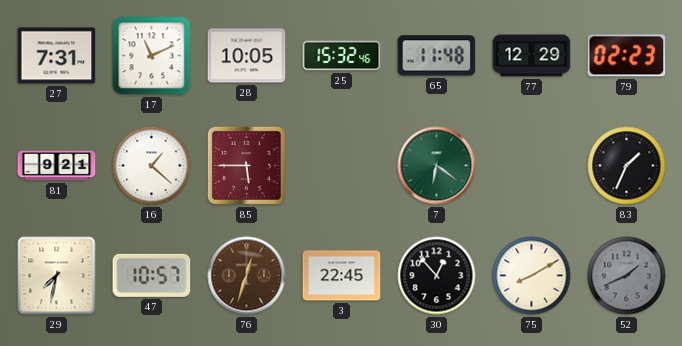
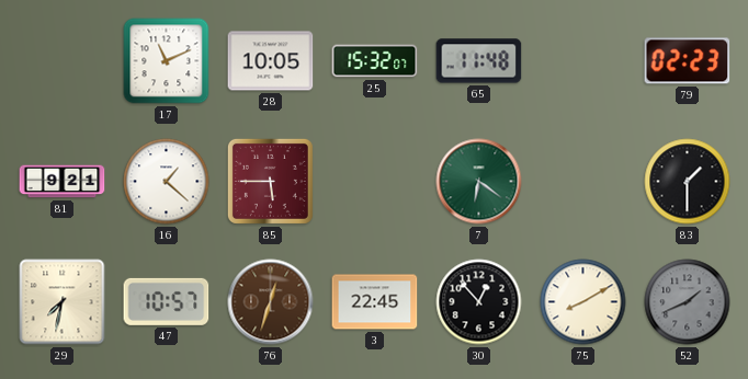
27: 7:31 -> none
25: 15:32:46 -> 15:32:07
77: 12:29 -> none
83: 1:34 -> 1:30
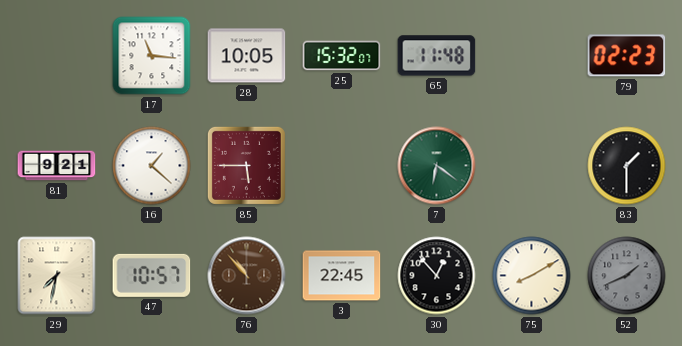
17: 11:11 -> 11:16
76: 12:33 -> 10:53
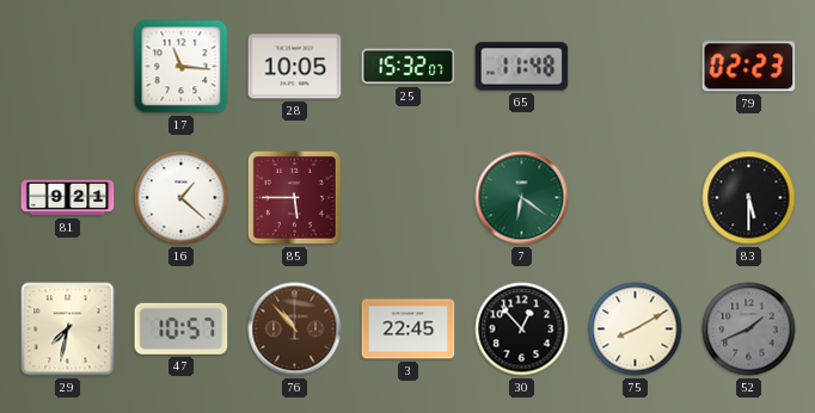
83: 1:30 -> 5:30
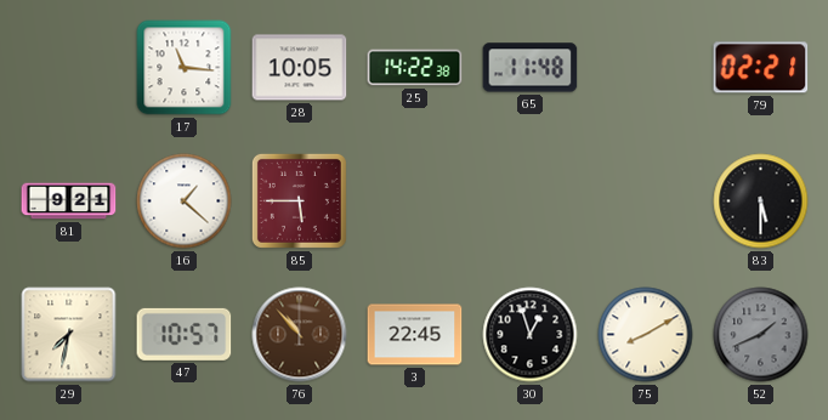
25: 15:32 -> 14:22
79: 02:23 -> 02:21
7: 6:21 -> none
30: 12:53 -> 12:57
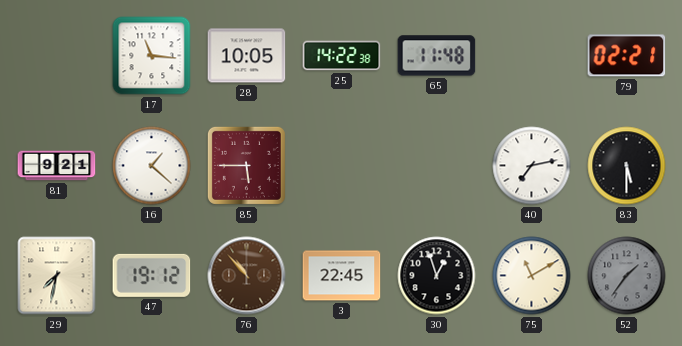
40: none -> 7:13
47: 10:57 -> 19:12
75: 8:10 -> 11:10
52: 1:41 -> 1:36
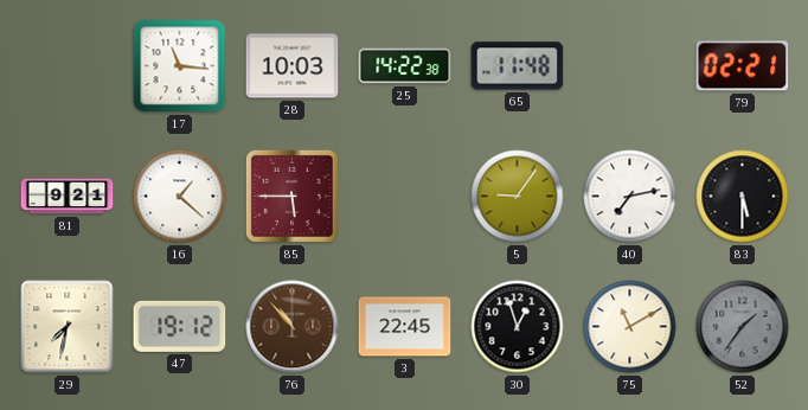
28: 10:05 -> 10:03
5: none -> 9:06
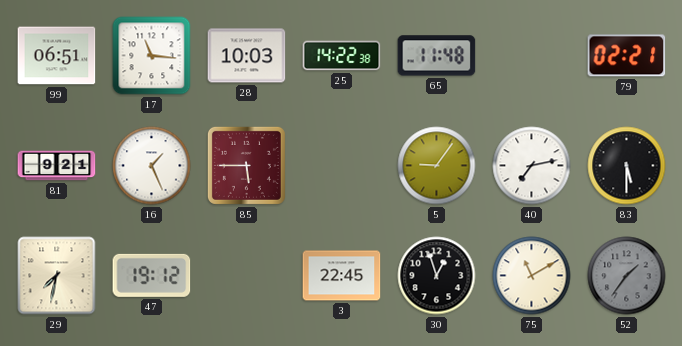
99: none -> 06:51
16: 1:22 -> 1:26
76: 10:53 -> none
